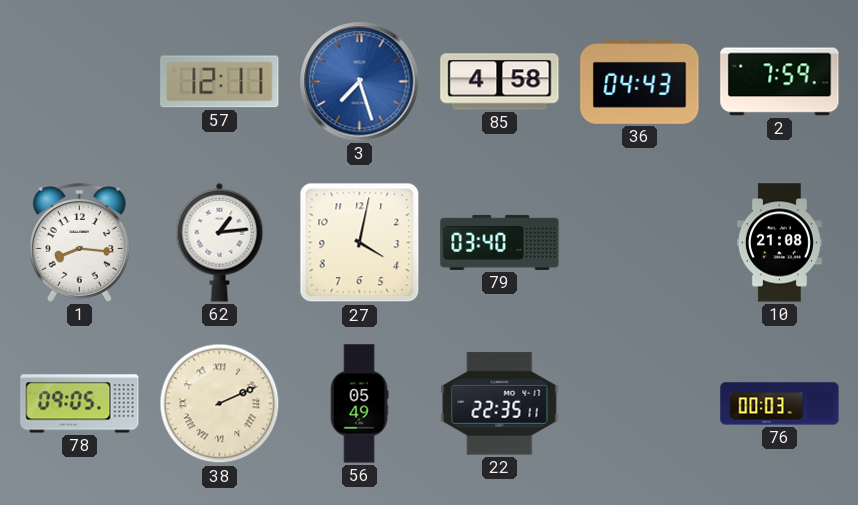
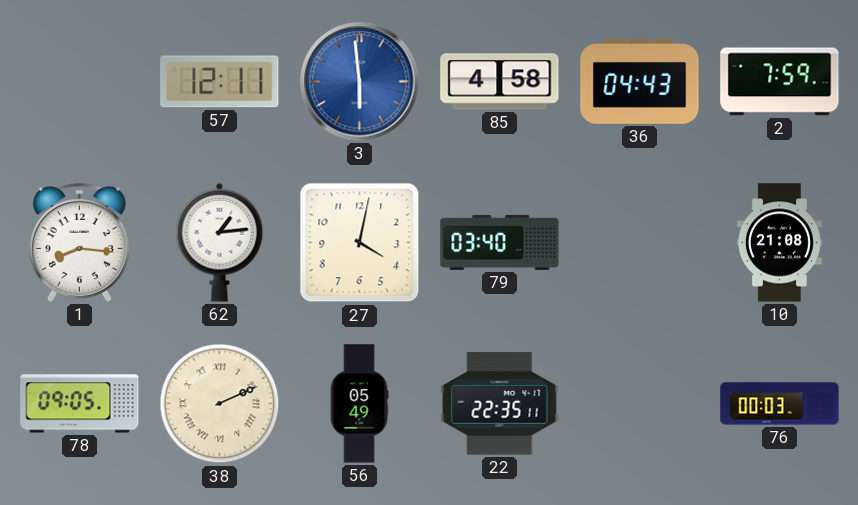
3: 7:27 -> 5:59
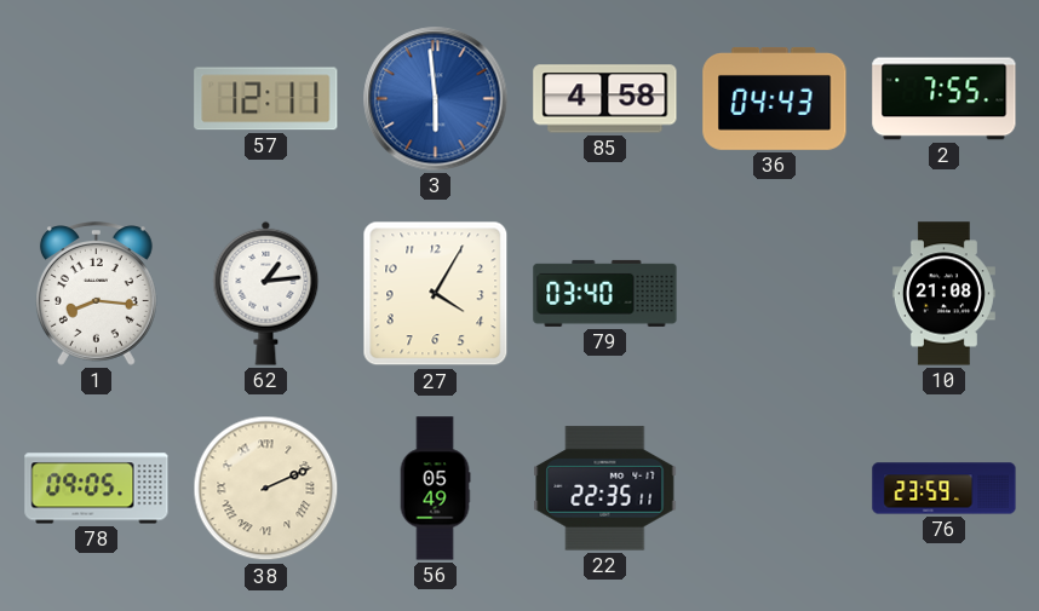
2: 7:59 -> 7:55
27: 4:02 -> 4:05
76: 00:03 -> 23:59
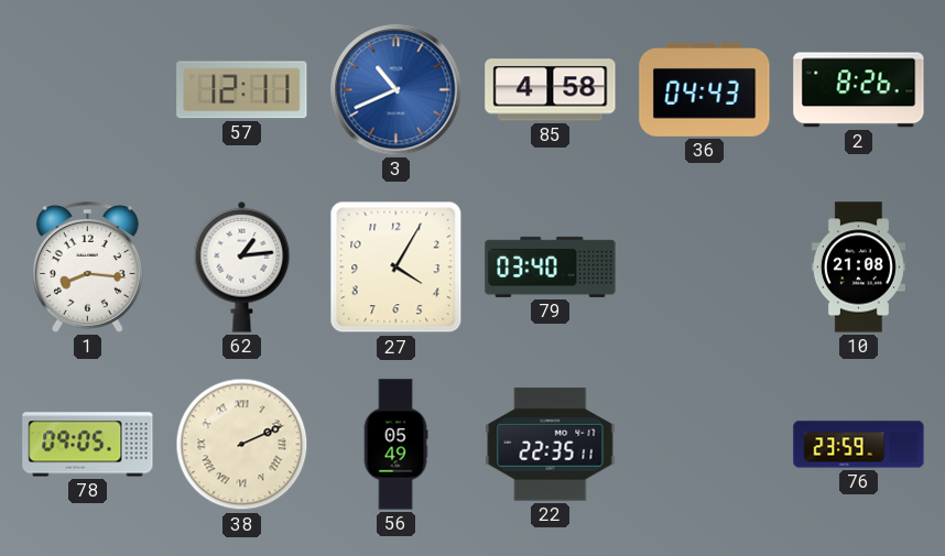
3: 5:59 -> 10:41
2: 7:55 -> 8:26
